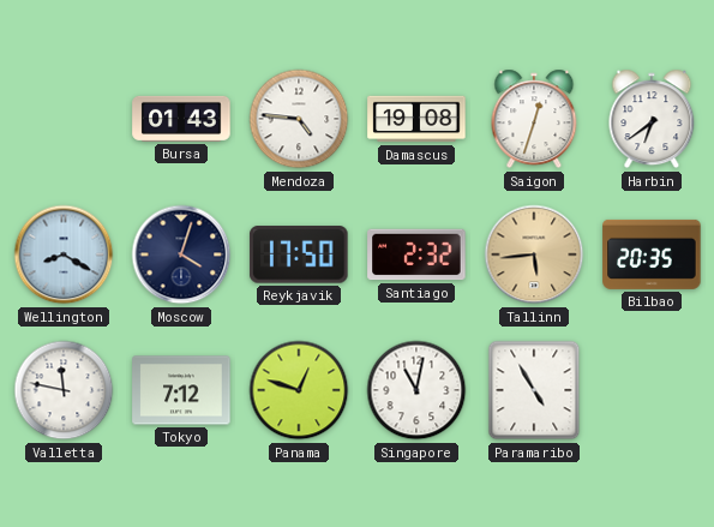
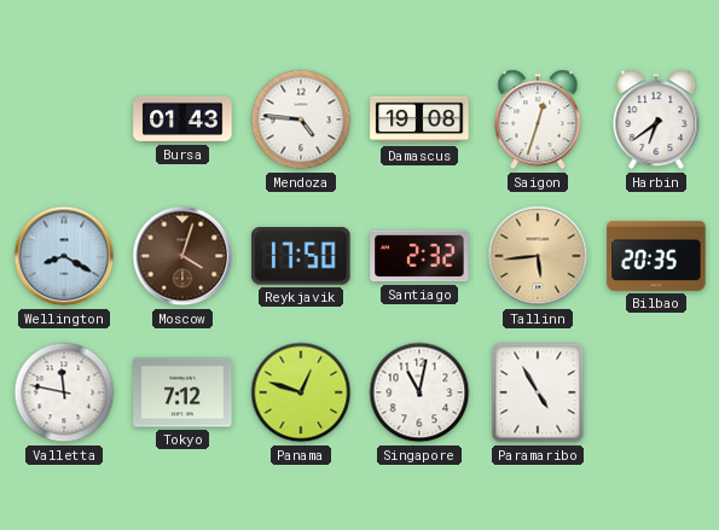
Moscow dial: navy -> brown
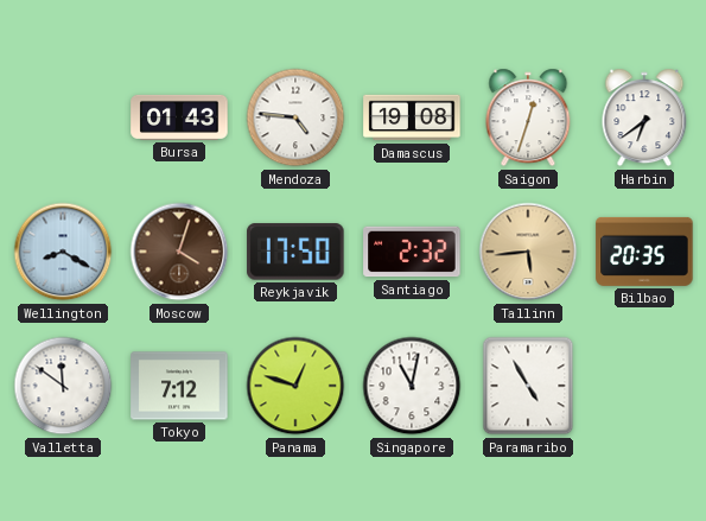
Valletta: 11:47 -> 11:51
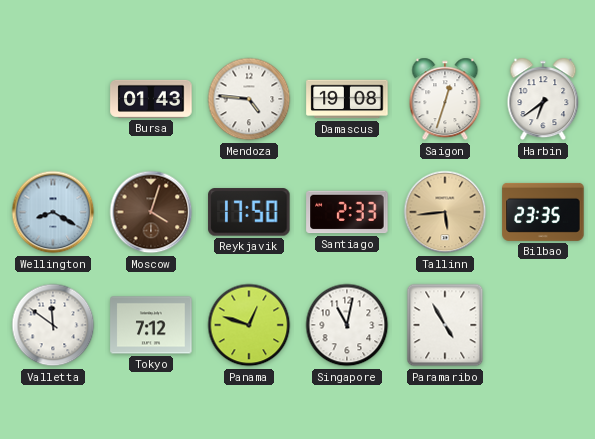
Santiago: 2:32 -> 2:33
Bilbao: 20:35 -> 23:35
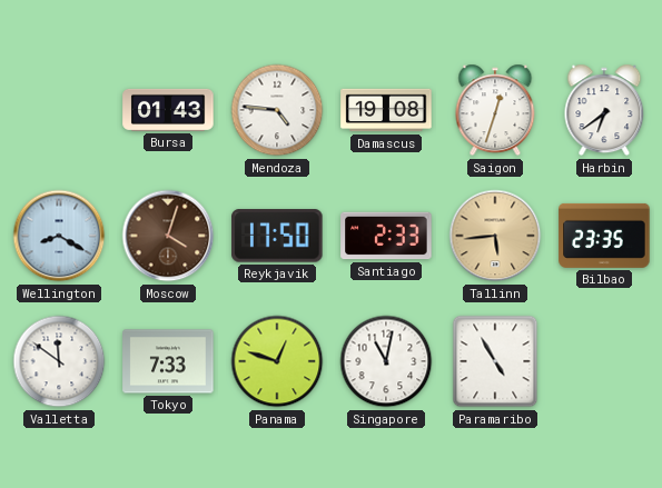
Tokyo: 7:12 -> 7:33
